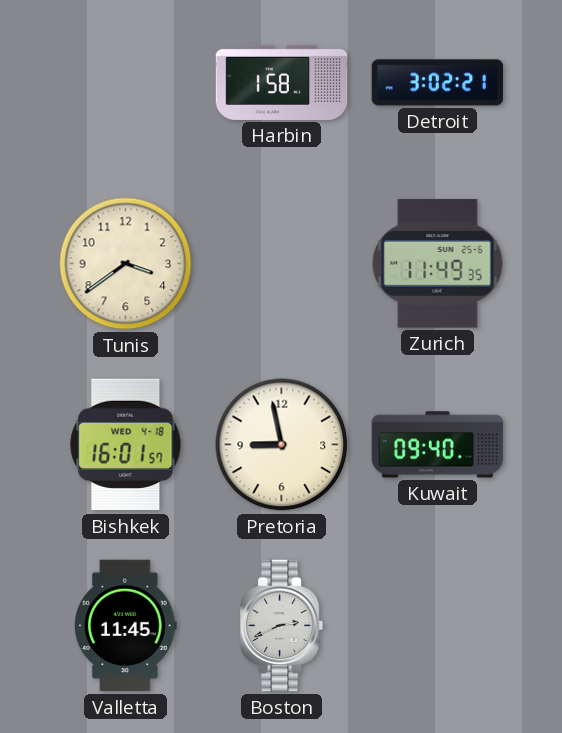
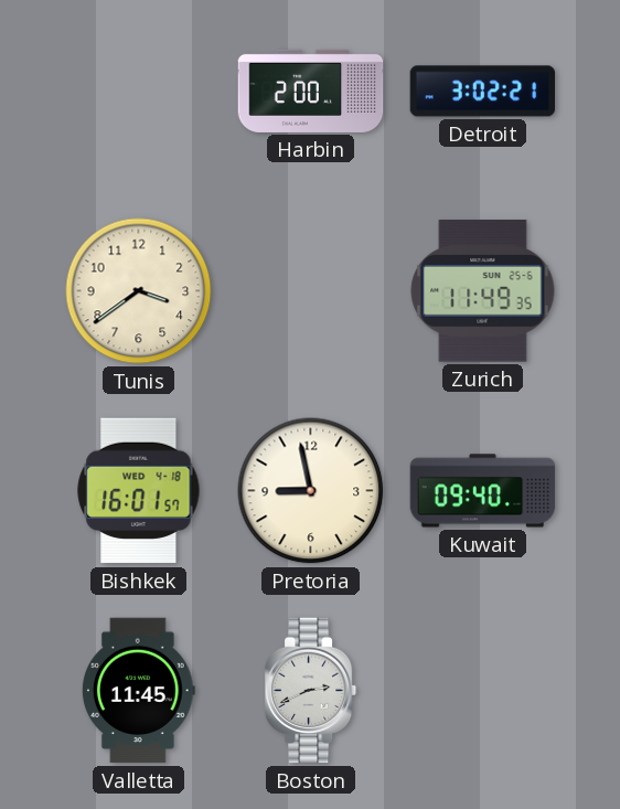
Harbin: 1:58 -> 2:00
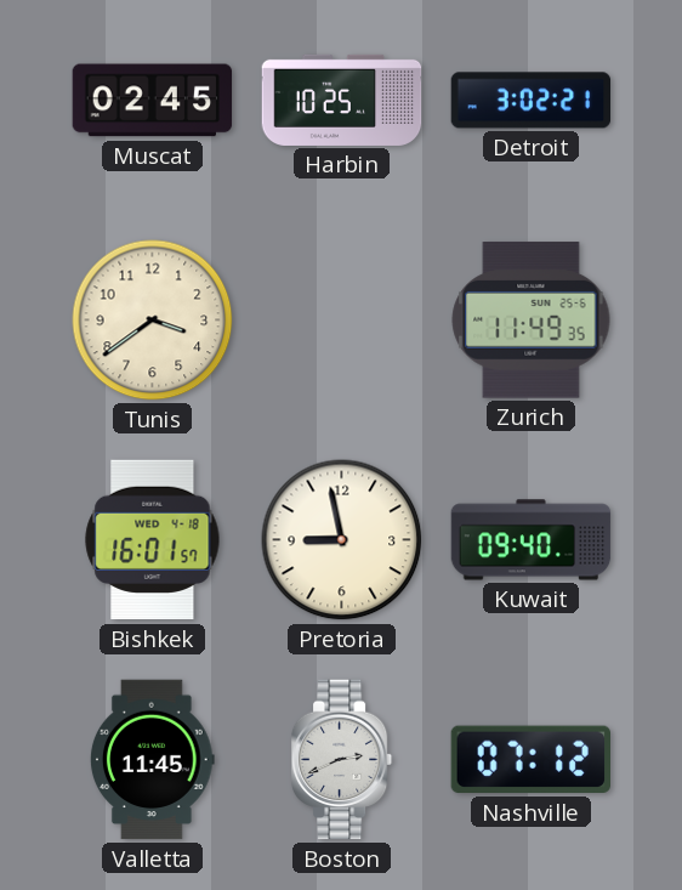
Muscat: none -> 02:45
Harbin: 2:00 -> 10:25
Nashville: none -> 07:12
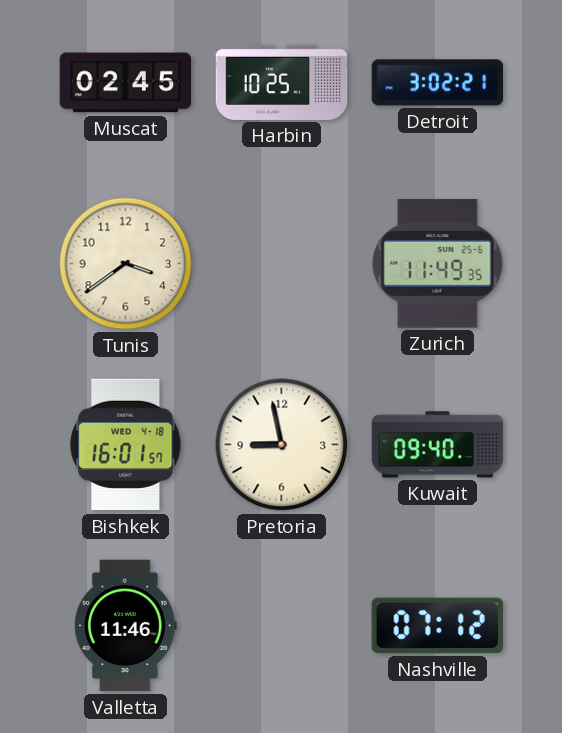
Valletta: 11:45 -> 11:46
Boston: 2:41 -> none
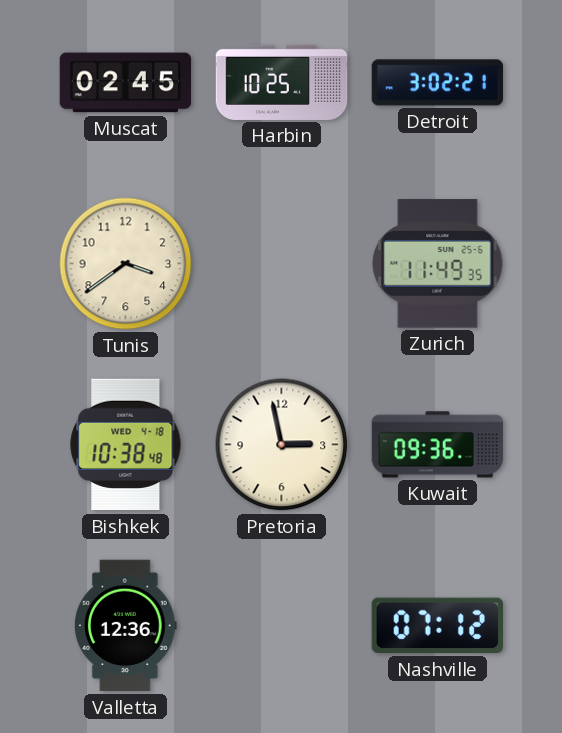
Bishkek: 16:01 -> 10:38
Pretoria: 8:58 -> 2:58
Kuwait: 09:40 -> 09:36
Valletta: 11:46 -> 12:36
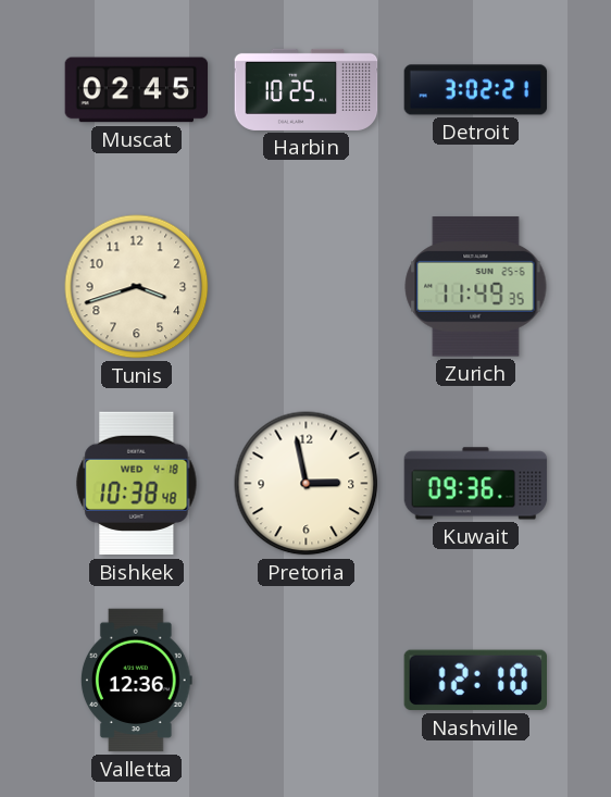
Tunis: 3:39 -> 3:42
Nashville: 07:12 -> 12:10
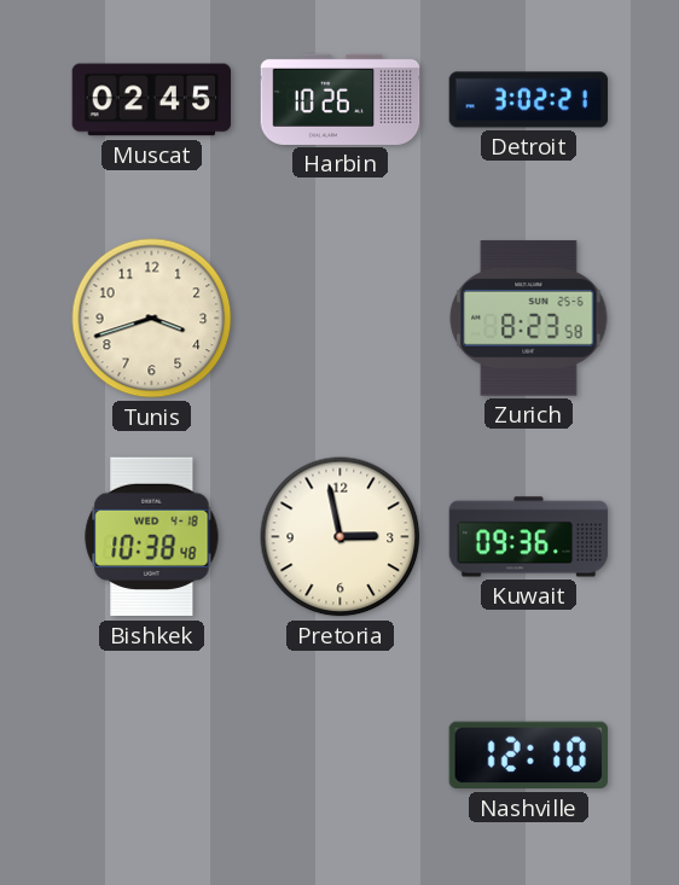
Harbin: 10:25 -> 10:26
Zurich: 11:49 -> 8:23
Valletta: 12:36 -> none
